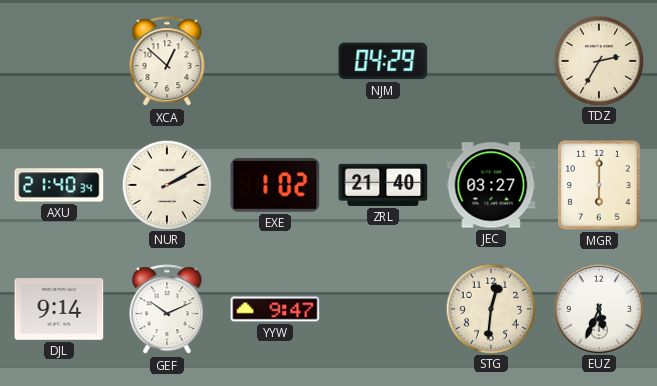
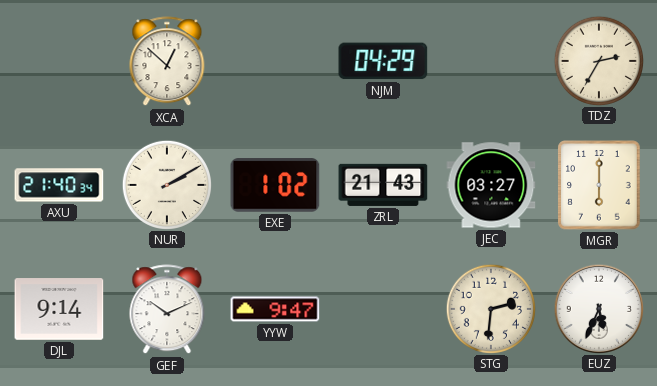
ZRL: 21:40 -> 21:43
STG: 12:31 -> 2:31
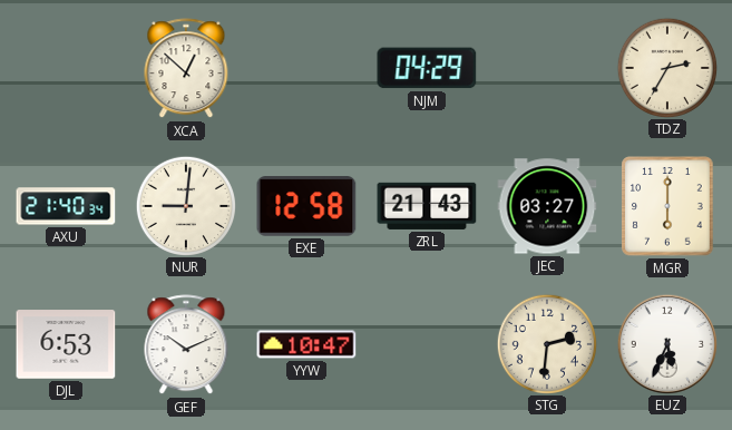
NUR: 2:10 -> 9:01
EXE: 1:02 -> 12:58
DJL: 9:14 -> 6:53
YYW: 9:47 -> 10:47
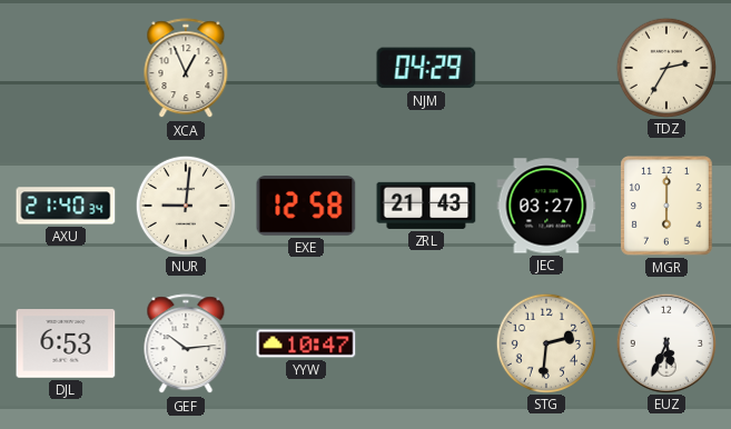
XCA: 12:52 -> 12:56
GEF: 10:11 -> 10:14
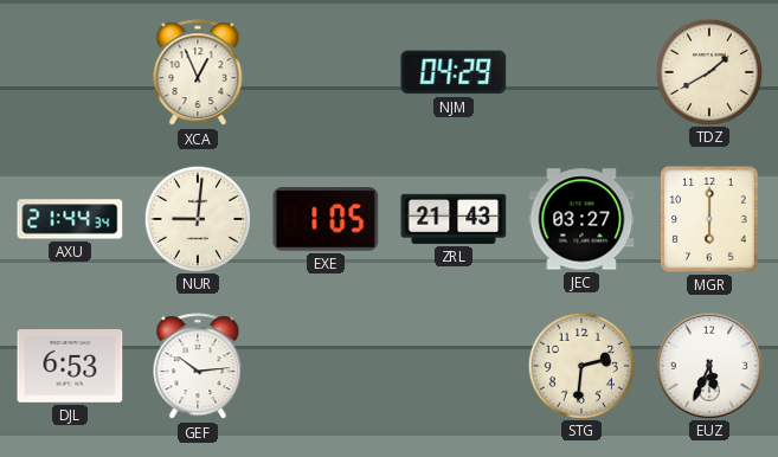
TDZ: 2:35 -> 1:40
AXU: 21:40 -> 21:44
EXE: 12:58 -> 1:05
YYW: 10:47 -> none
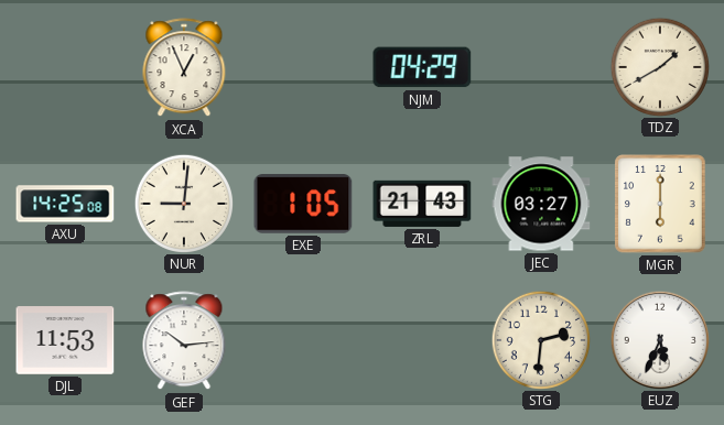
AXU: 21:44 -> 14:25
DJL: 6:53 -> 11:53
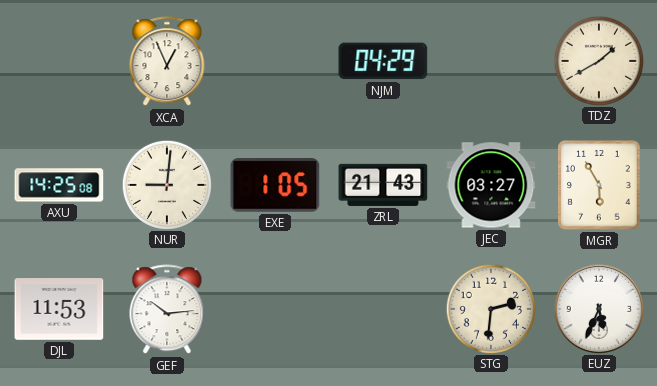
MGR: 6:00 -> 5:55
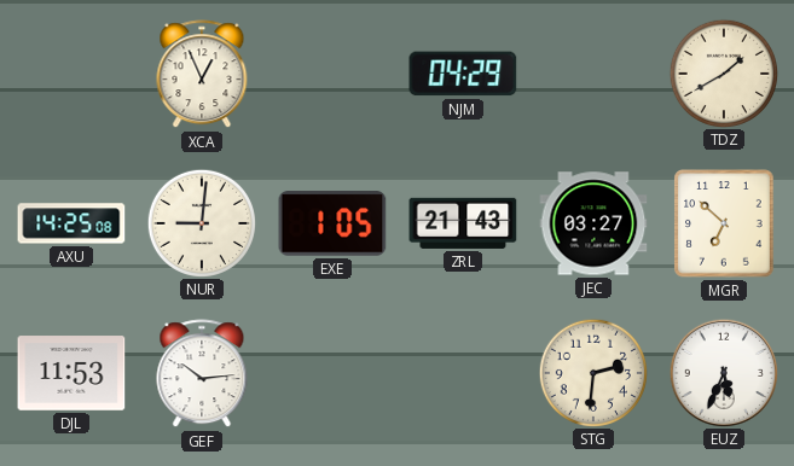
MGR: 5:55 -> 6:52
